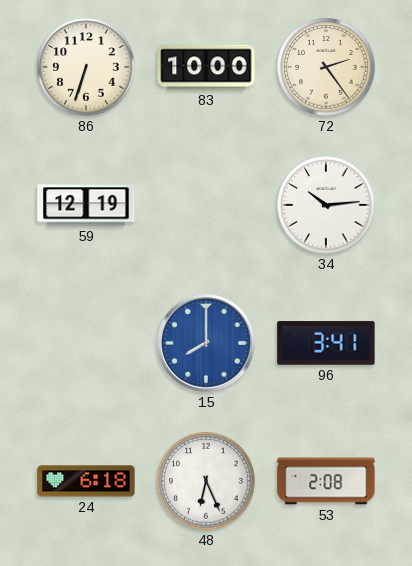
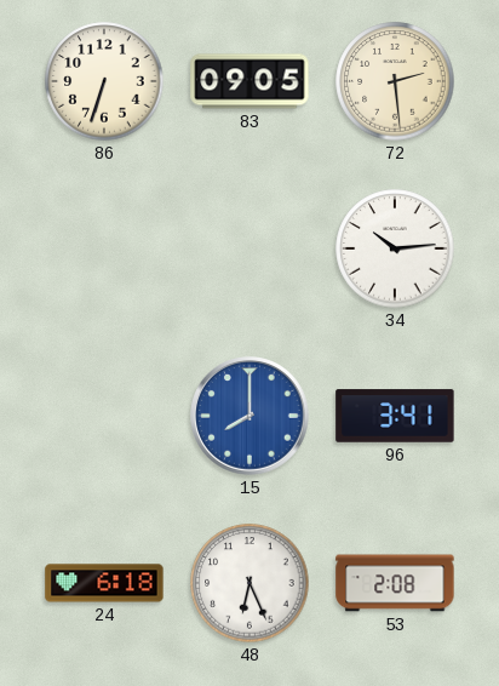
83: 10:00 -> 09:05
72: 2:24 -> 2:29
59: 12:19 -> none
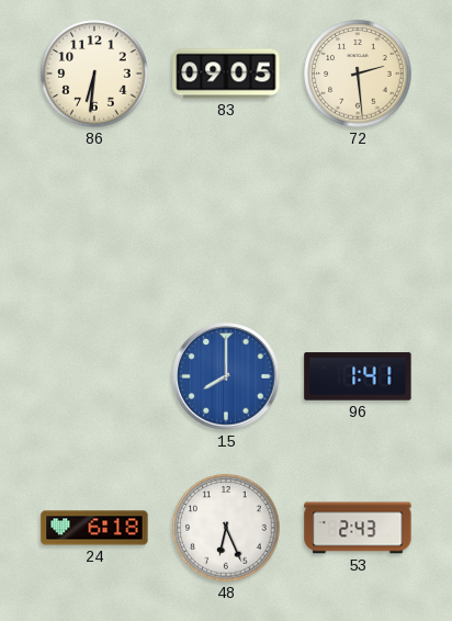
86: 6:33 -> 6:31
34: 10:14 -> none
96: 3:41 -> 1:41
53: 2:08 -> 2:43
